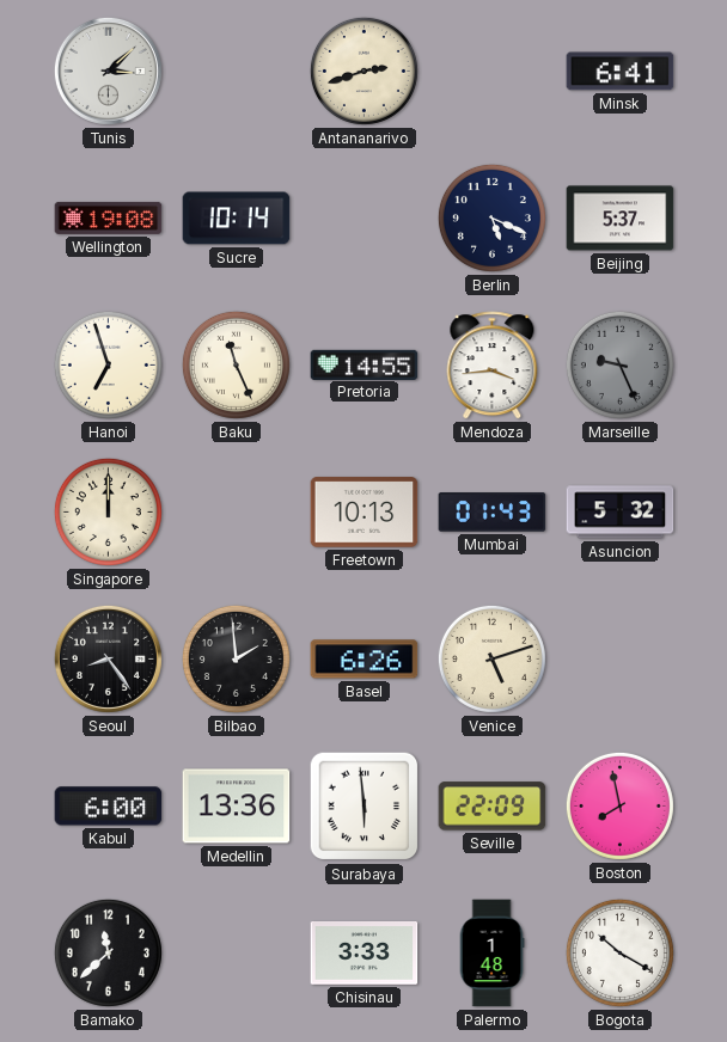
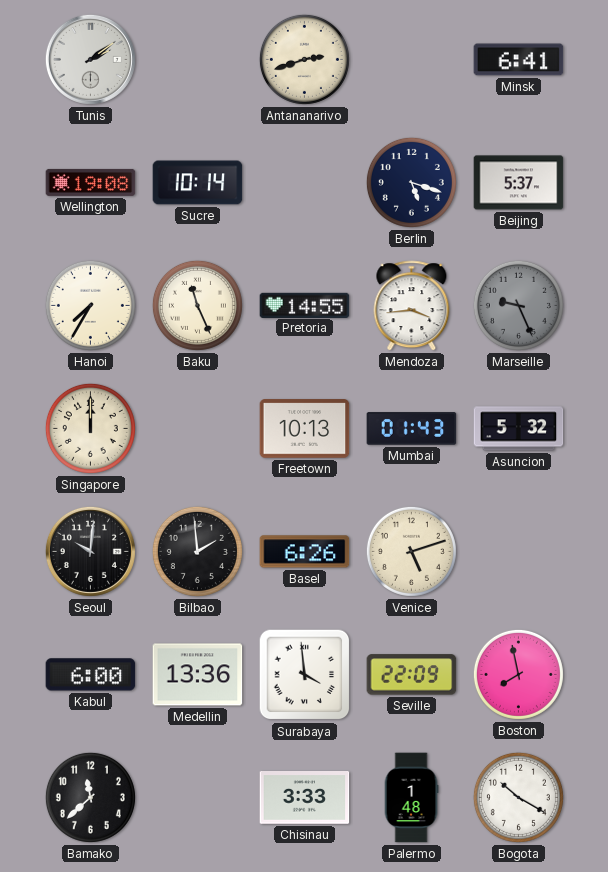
Tunis: 3:08 -> 2:09
Berlin: 5:19 -> 5:18
Hanoi: 6:57 -> 7:35
Seoul: 8:24 -> 10:01
Surabaya: 5:59 -> 3:59
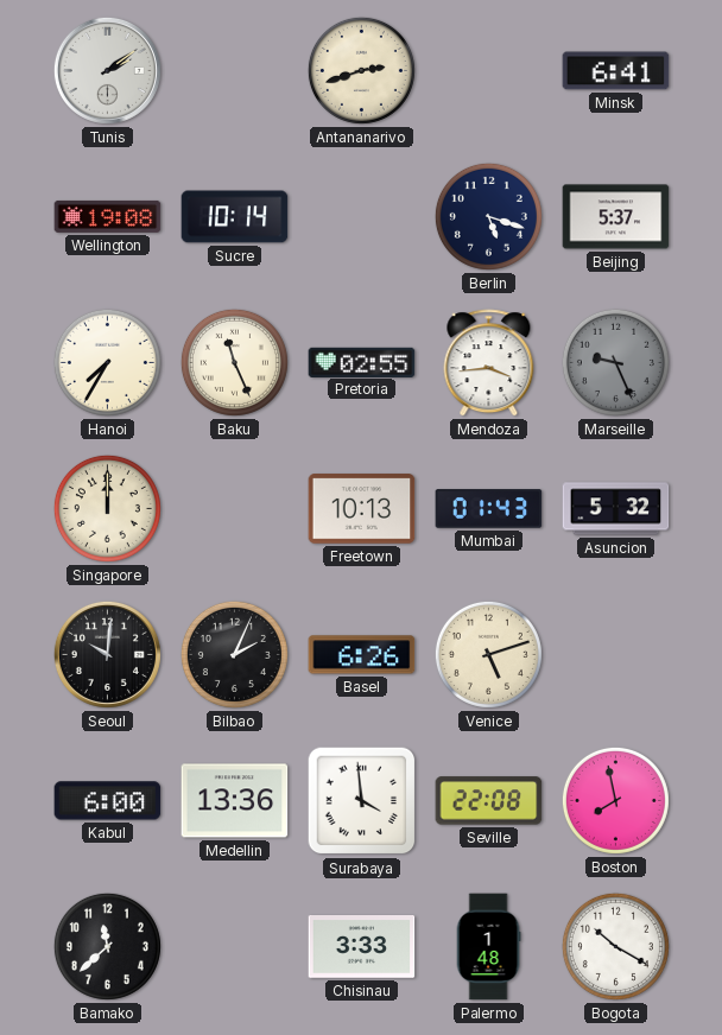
Pretoria: 14:55 -> 02:55
Bilbao: 1:59 -> 2:04
Seville: 22:09 -> 22:08
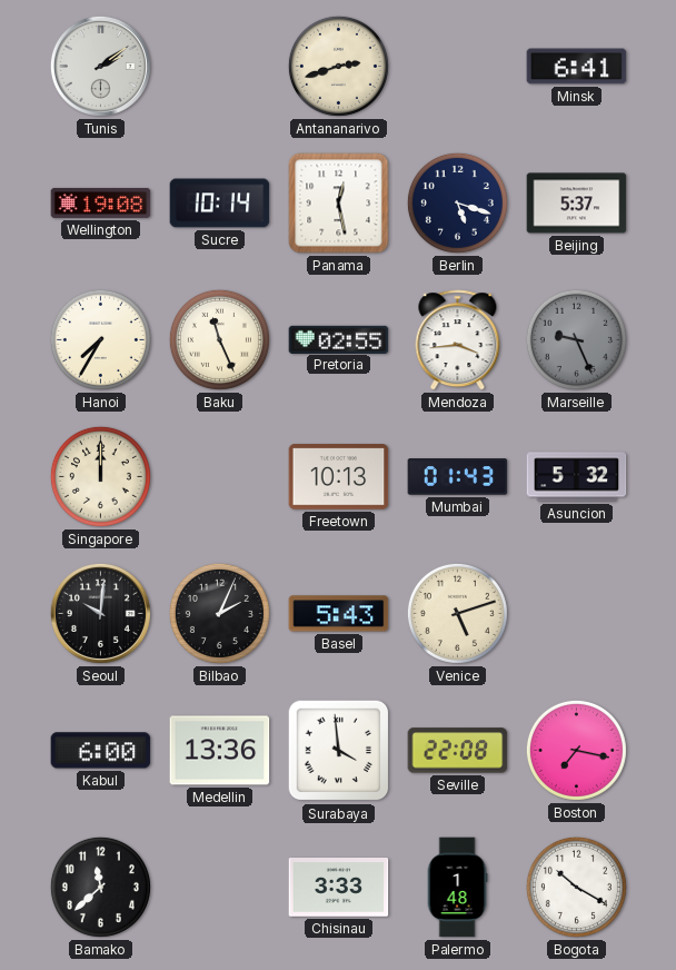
Panama: none -> 12:28
Basel: 6:26 -> 5:43
Boston: 7:58 -> 7:17
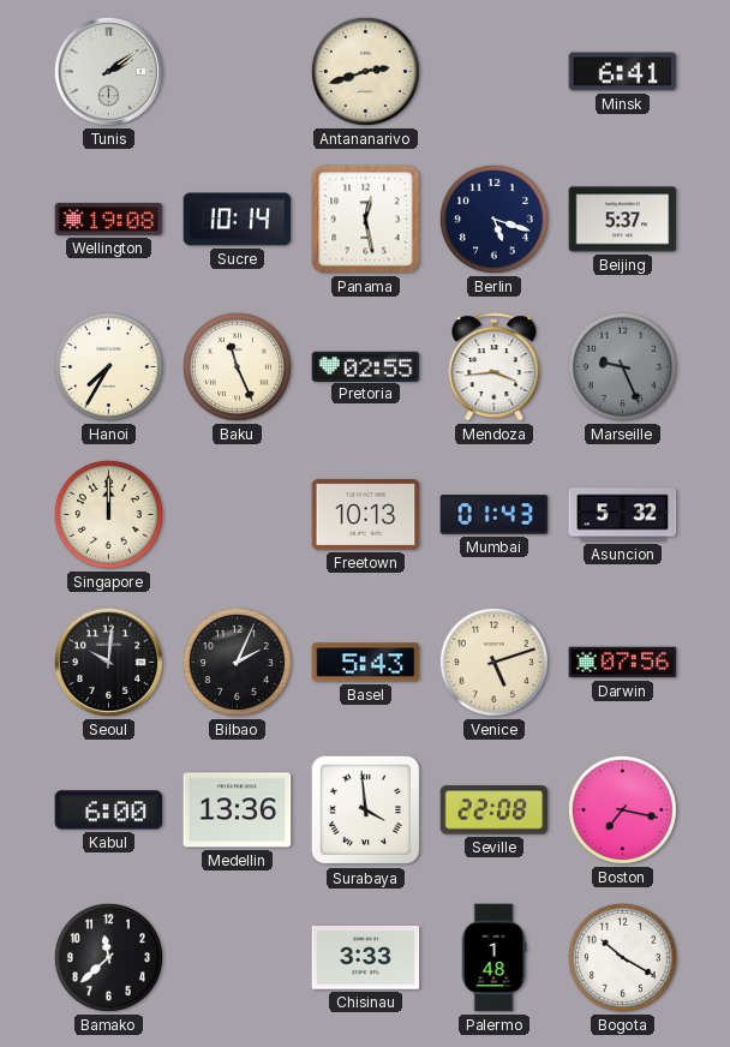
Darwin: none -> 07:56
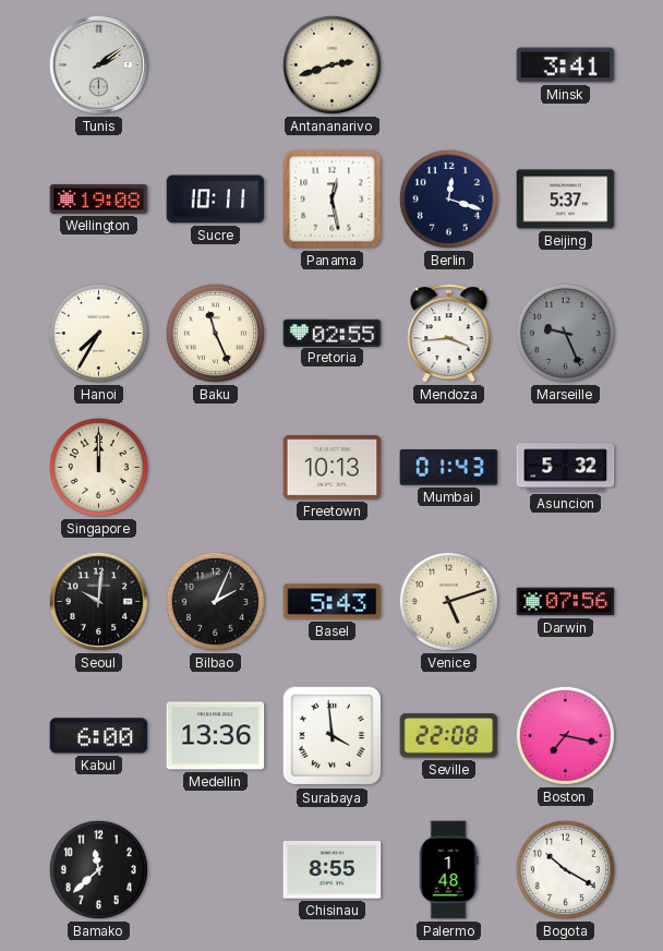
Minsk: 6:41 -> 3:41
Sucre: 10:14 -> 10:11
Berlin: 5:18 -> 12:18
Chisinau: 3:33 -> 8:55
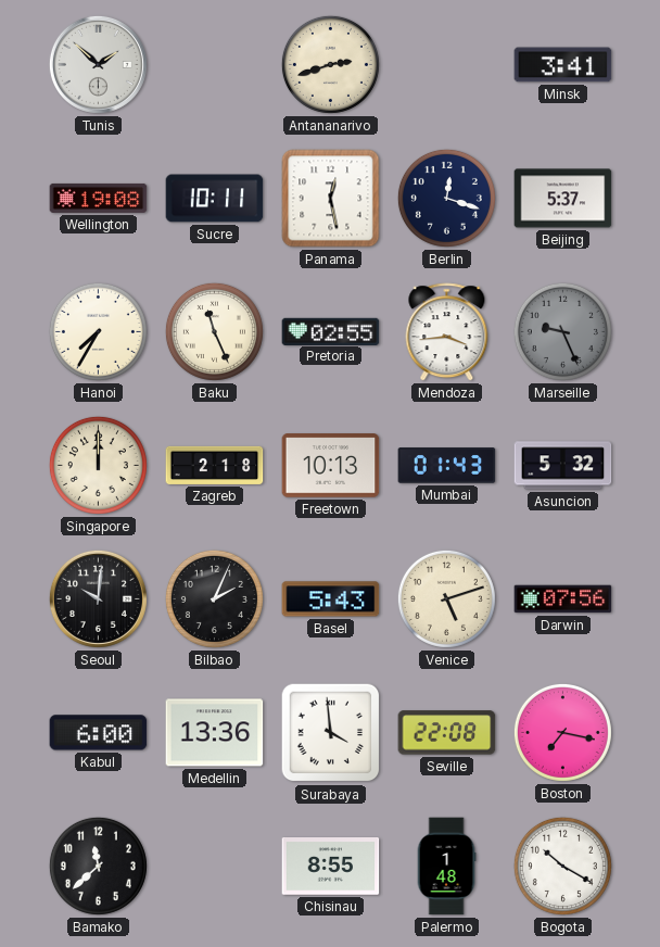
Tunis: 2:09 -> 1:52
Zagreb: none -> 2:18
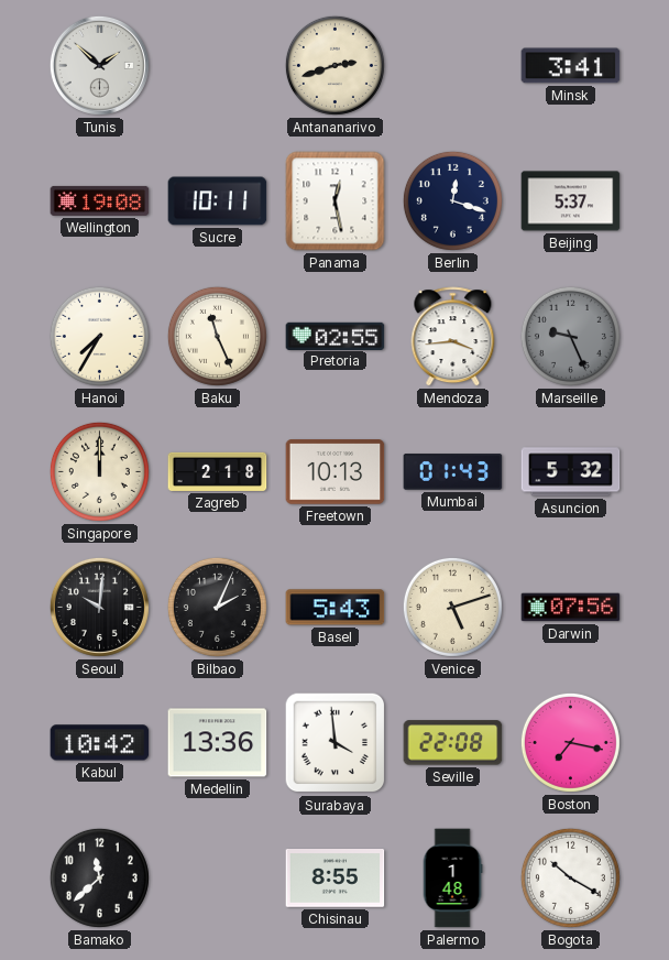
Kabul: 6:00 -> 10:42
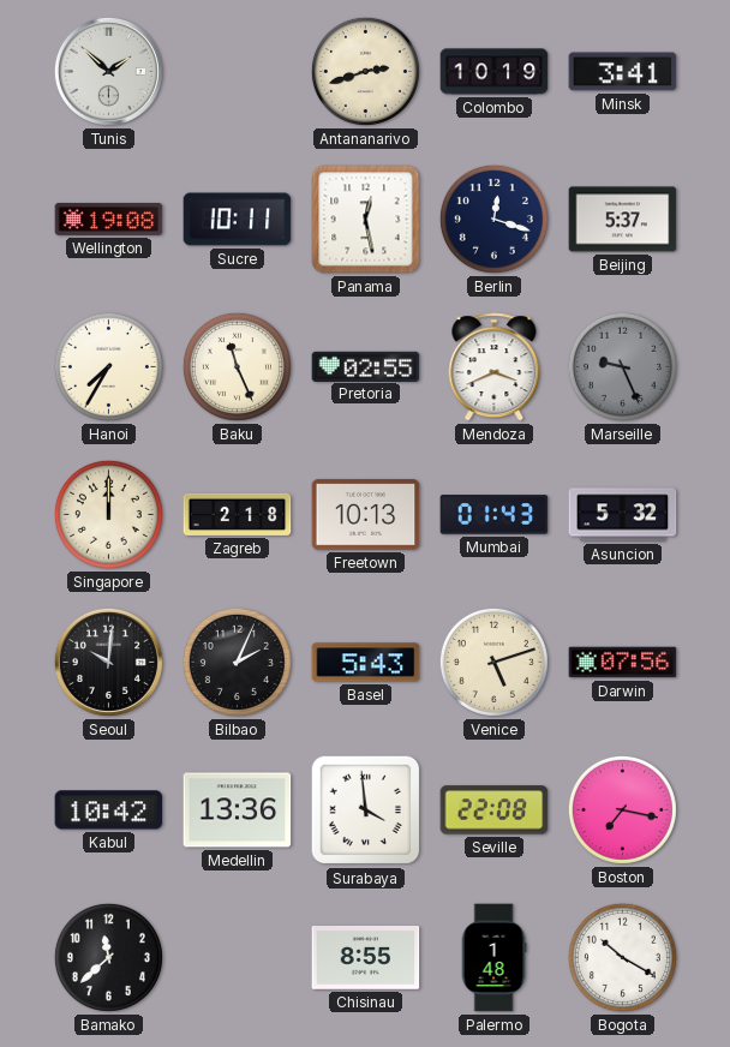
Colombo: none -> 10:19
Mendoza: 3:44 -> 3:41
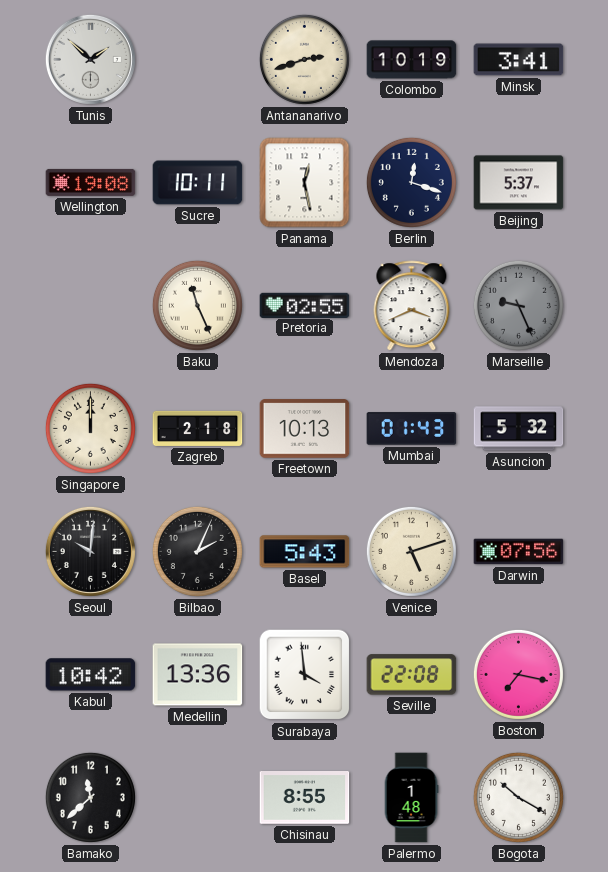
Hanoi: 7:35 -> none
